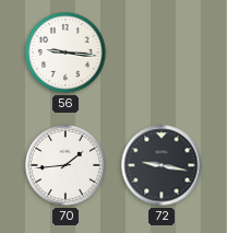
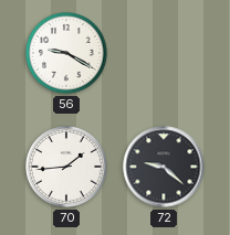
56: 9:16 -> 9:20
72: 9:17 -> 9:22
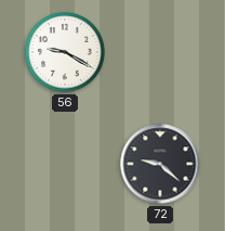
70: 1:44 -> none
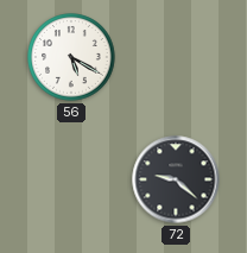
56: 9:20 -> 5:20
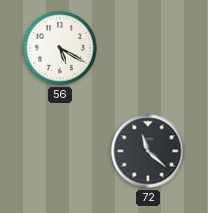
72: 9:22 -> 11:22
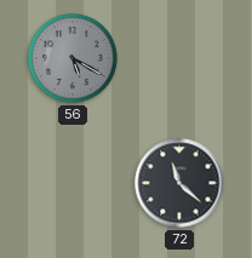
56 dial: white -> grey
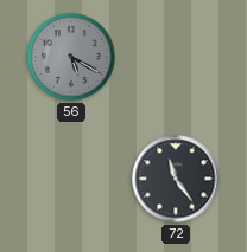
72: 11:22 -> 11:24
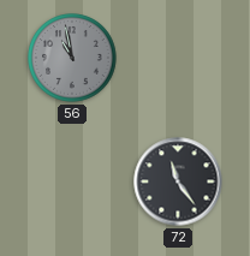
56: 5:20 -> 10:58
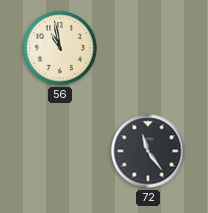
56 dial: grey -> cream
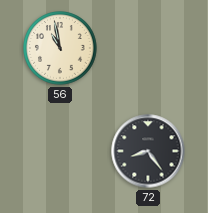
72: 11:24 -> 8:24
